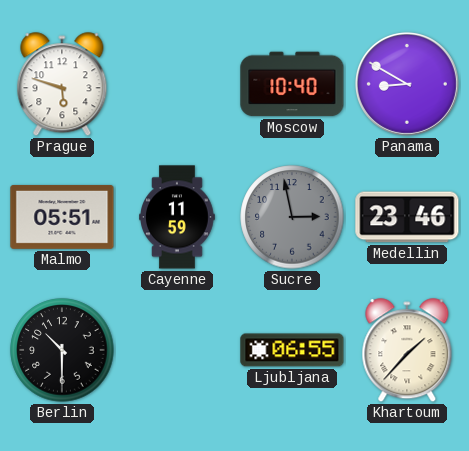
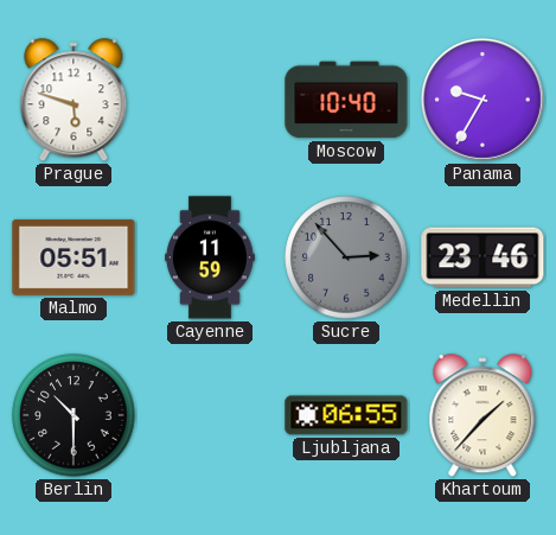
Panama: 8:50 -> 9:35
Sucre: 2:58 -> 2:53
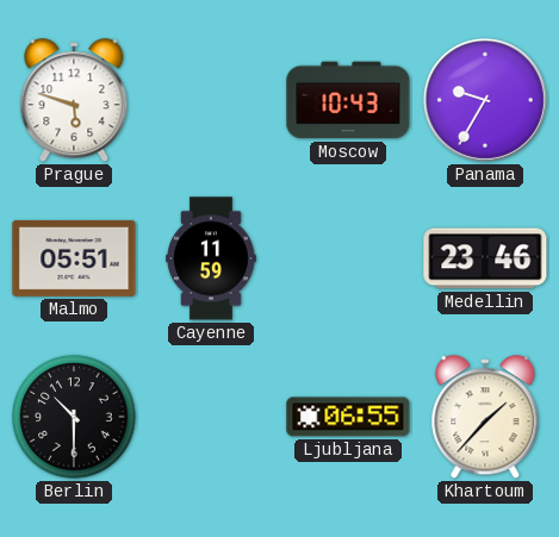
Moscow: 10:40 -> 10:43
Sucre: 2:53 -> none
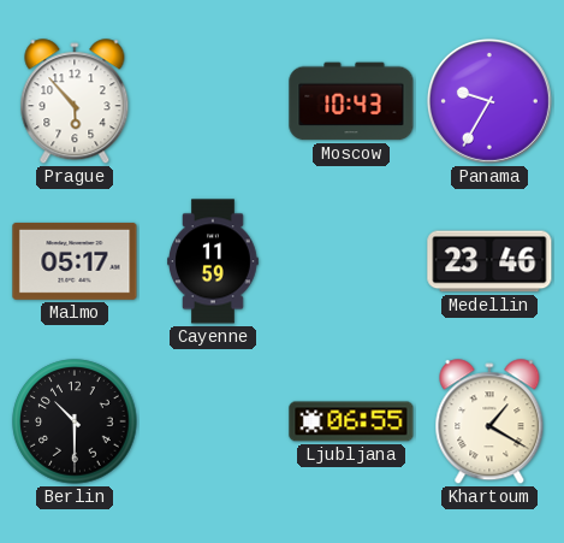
Prague: 5:48 -> 5:53
Malmo: 05:51 -> 05:17
Khartoum: 1:37 -> 1:20
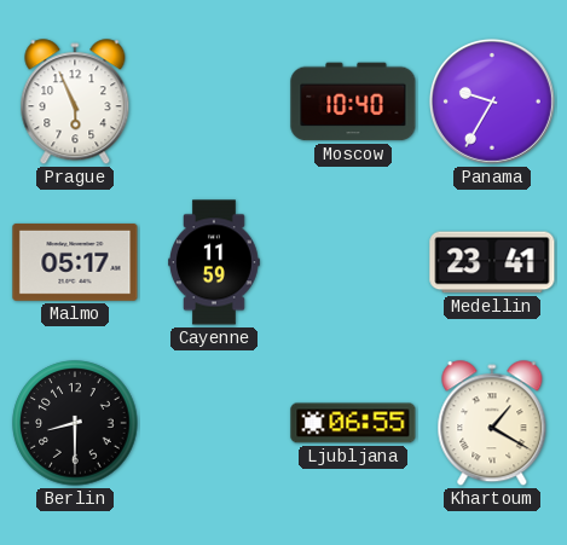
Prague: 5:53 -> 5:56
Moscow: 10:43 -> 10:40
Medellin: 23:46 -> 23:41
Berlin: 10:30 -> 8:30
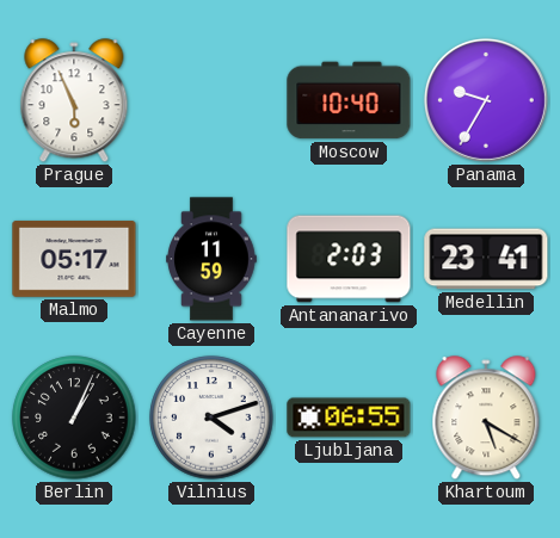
Antananarivo: none -> 2:03
Berlin: 8:30 -> 1:04
Vilnius: none -> 4:12
Khartoum: 1:20 -> 5:20
